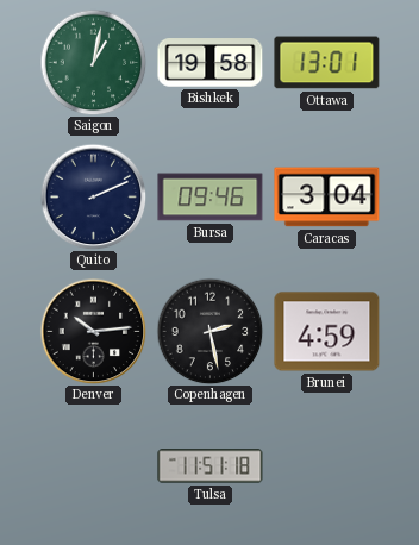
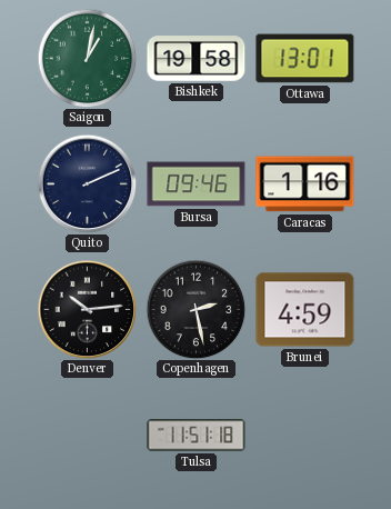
Caracas: 3:04 -> 1:16
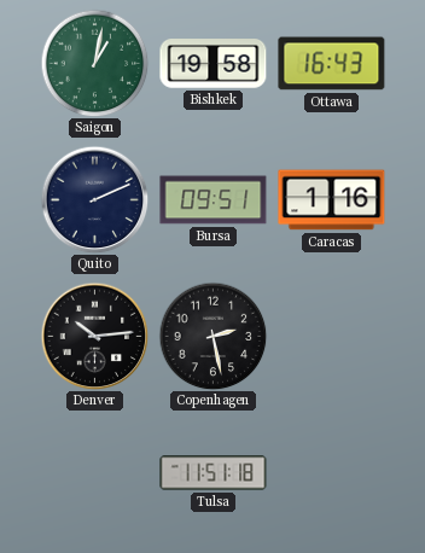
Ottawa: 13:01 -> 16:43
Bursa: 09:46 -> 09:51
Brunei: 4:59 -> none
